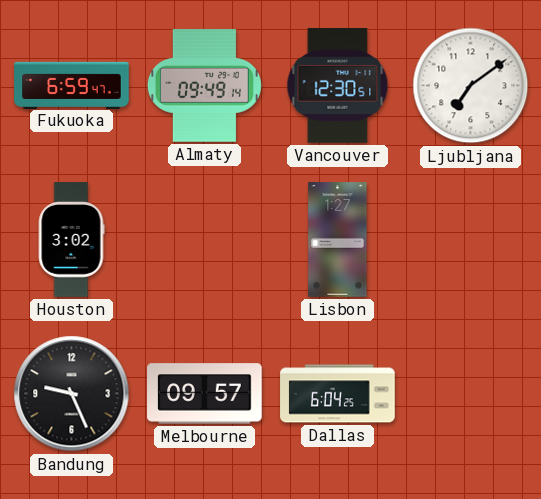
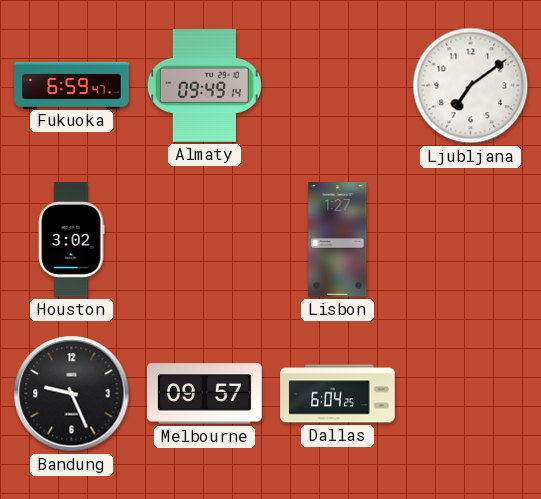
Vancouver: 12:30 -> none
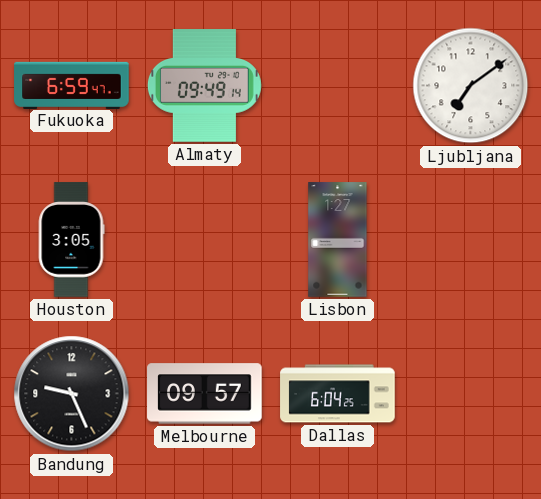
Houston: 3:02 -> 3:05
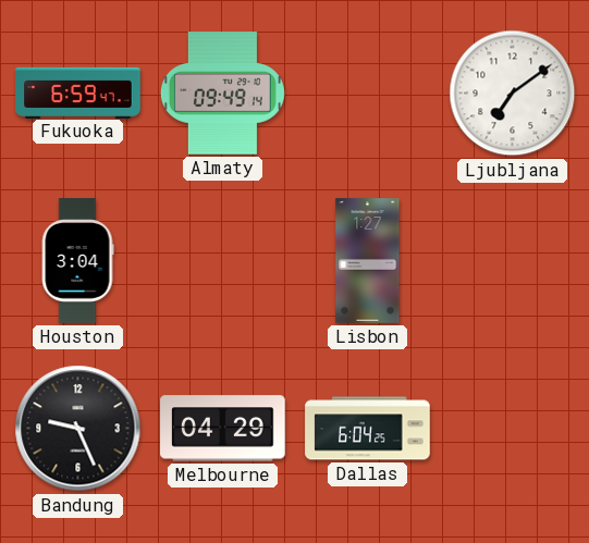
Houston: 3:05 -> 3:04
Melbourne: 09:57 -> 04:29
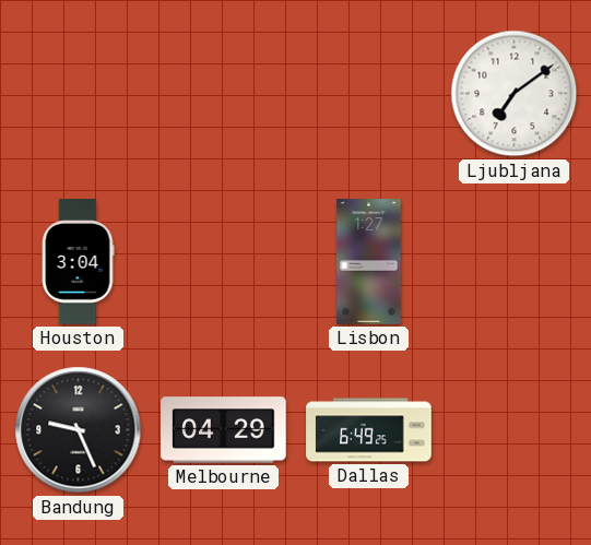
Fukuoka: 6:59 -> none
Almaty: 09:49 -> none
Dallas: 6:04 -> 6:49
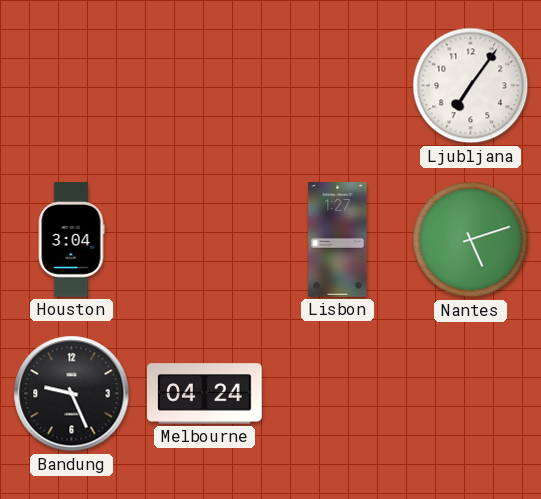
Ljubljana: 7:09 -> 7:06
Nantes: none -> 5:12
Melbourne: 04:29 -> 04:24
Dallas: 6:49 -> none
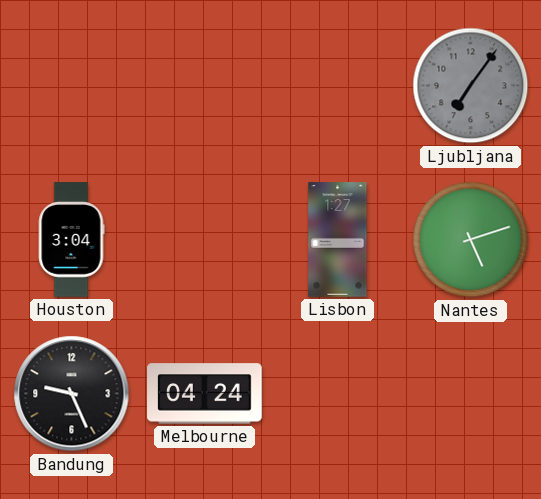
Ljubljana dial: white -> grey
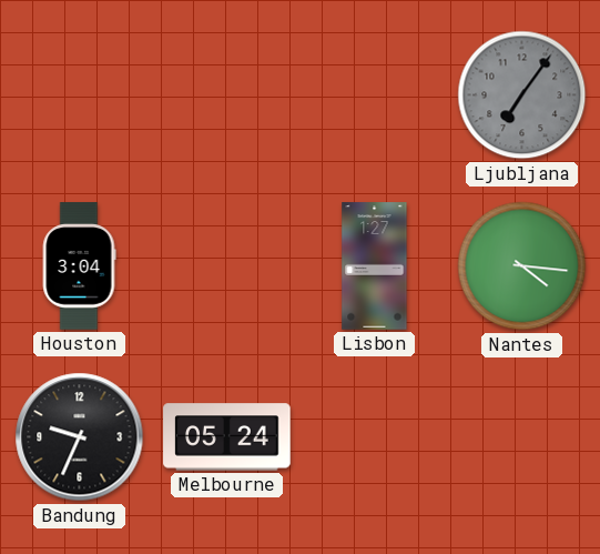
Nantes: 5:12 -> 4:16
Bandung: 9:26 -> 9:34
Melbourne: 04:24 -> 05:24
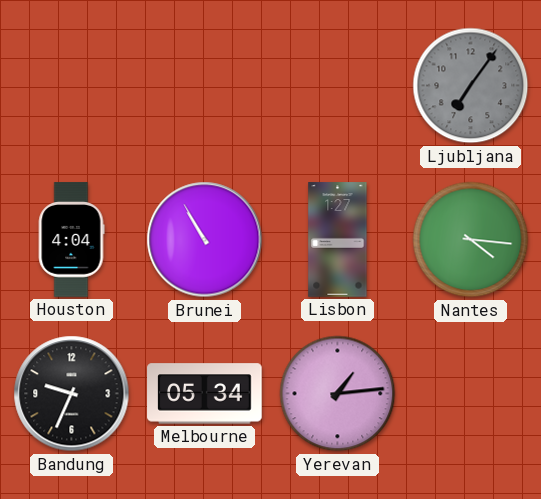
Houston: 3:04 -> 4:04
Brunei: none -> 10:55
Melbourne: 05:24 -> 05:34
Yerevan: none -> 1:14
